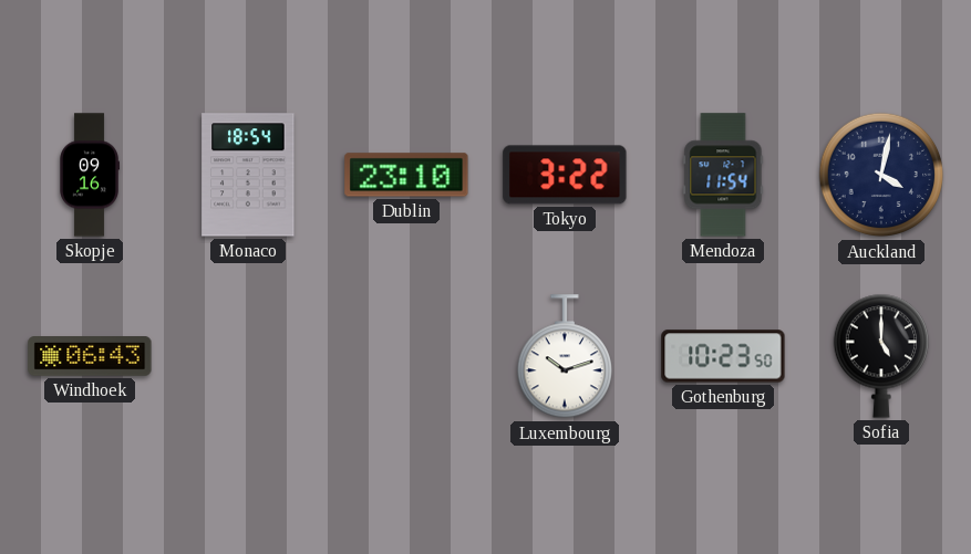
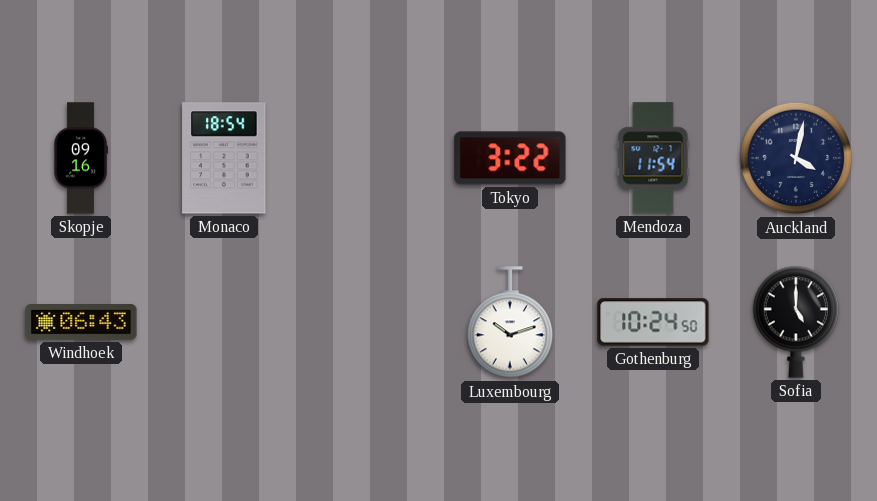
Dublin: 23:10 -> none
Gothenburg: 10:23 -> 10:24
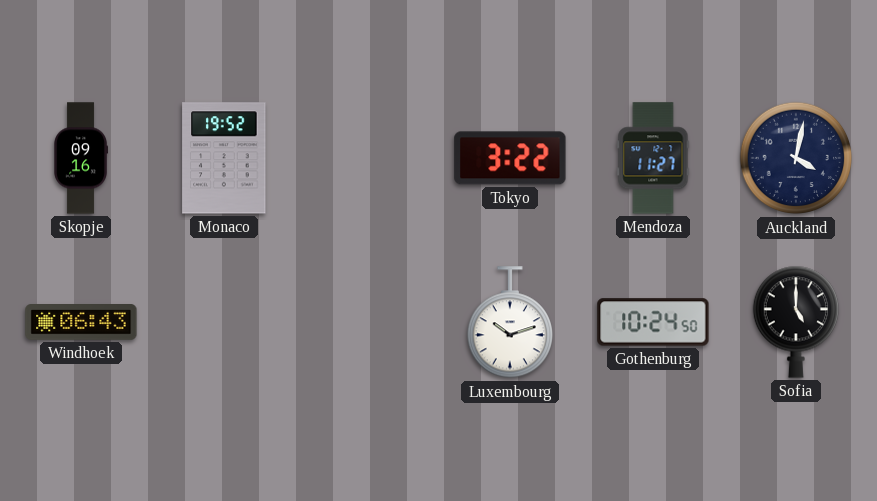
Monaco: 18:54 -> 19:52
Mendoza: 11:54 -> 11:27
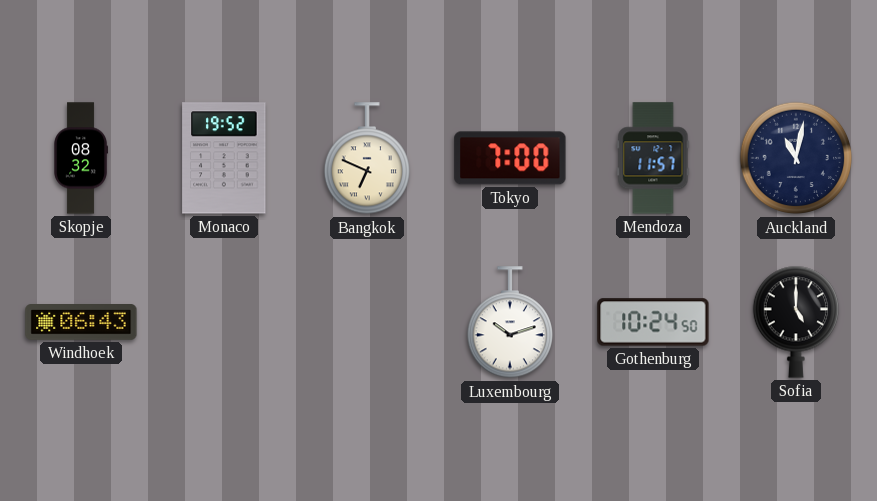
Skopje: 09:16 -> 08:32
Bangkok: none -> 6:49
Tokyo: 3:22 -> 7:00
Mendoza: 11:27 -> 11:57
Auckland: 4:02 -> 11:02
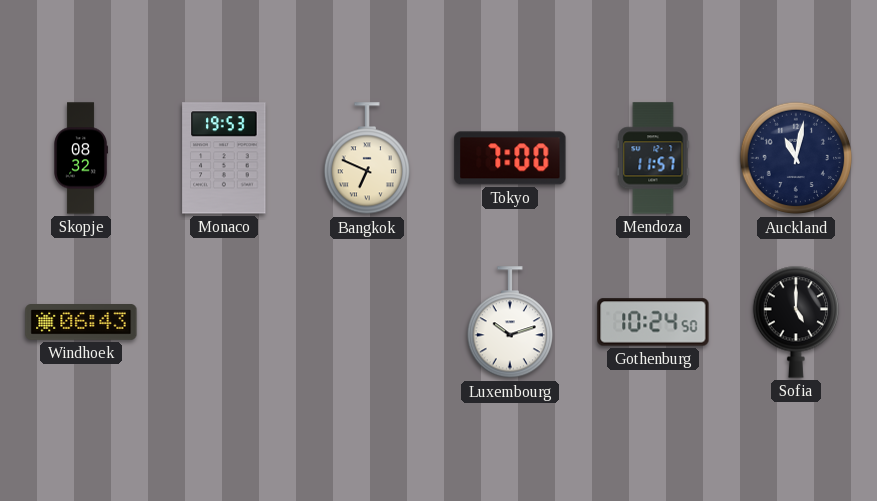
Monaco: 19:52 -> 19:53
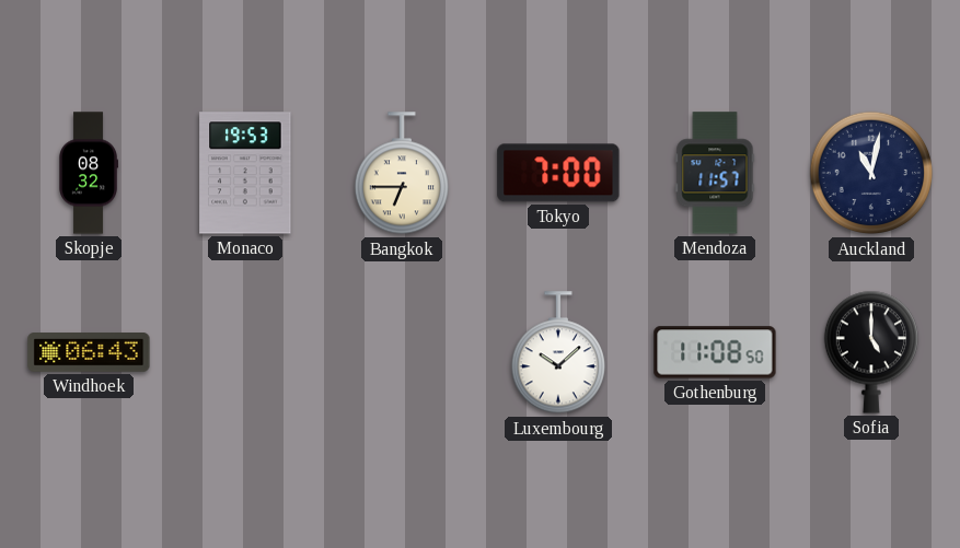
Bangkok: 6:49 -> 6:45
Luxembourg: 10:12 -> 10:08
Gothenburg: 10:24 -> 11:08
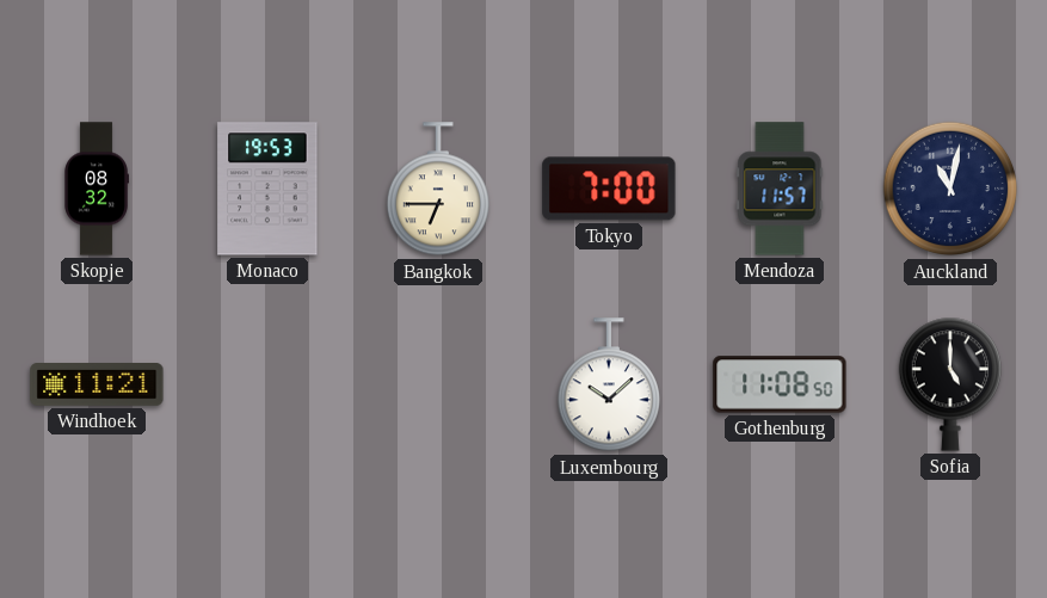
Windhoek: 06:43 -> 11:21
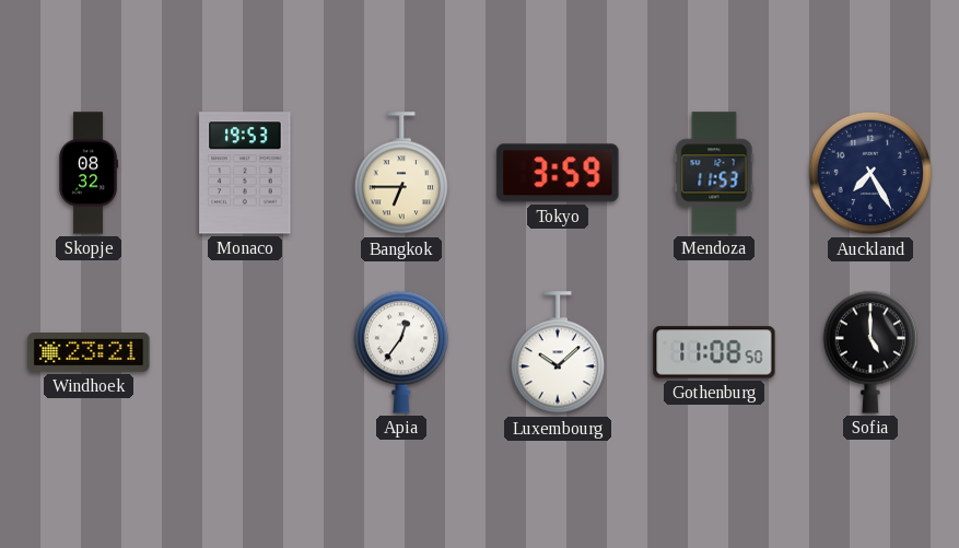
Tokyo: 7:00 -> 3:59
Mendoza: 11:57 -> 11:53
Auckland: 11:02 -> 7:25
Windhoek: 11:21 -> 23:21
Apia: none -> 12:36
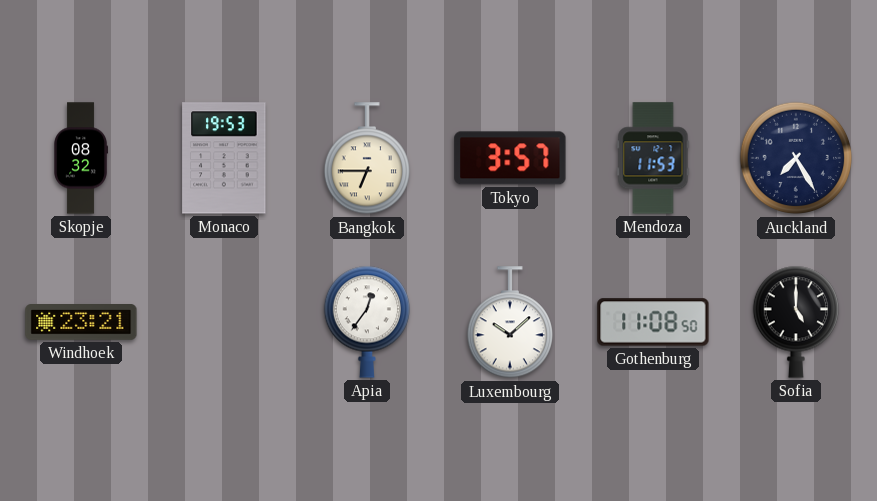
Tokyo: 3:59 -> 3:57
